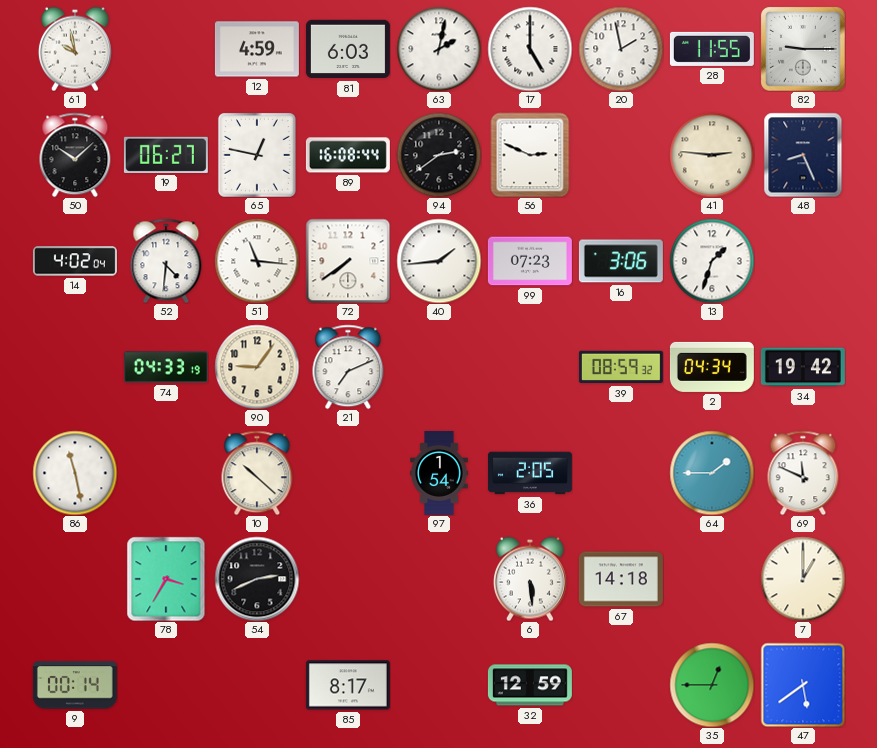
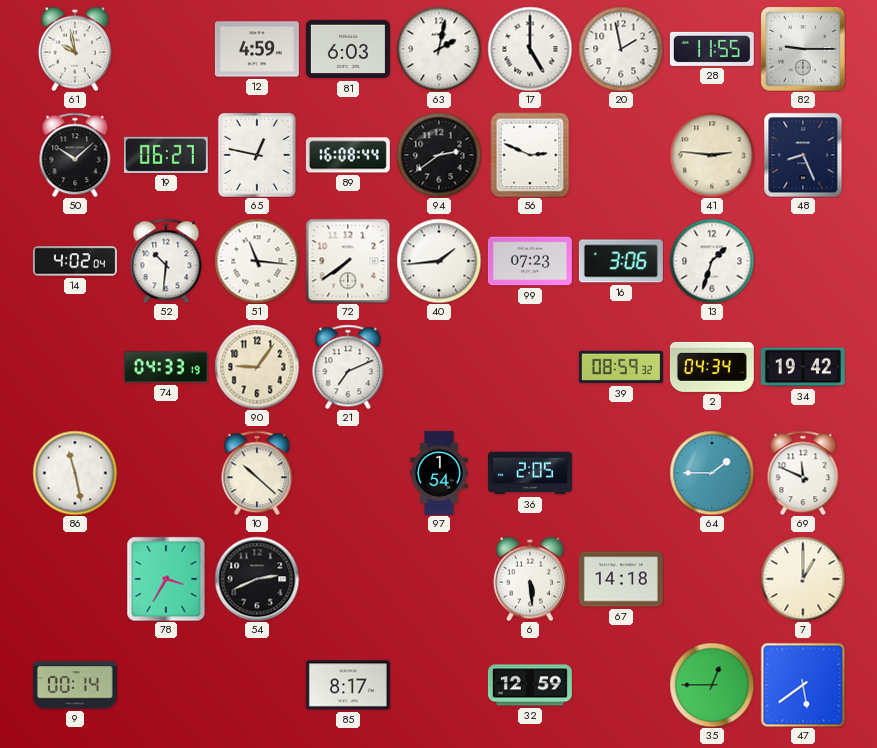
52: 4:31 -> 10:31
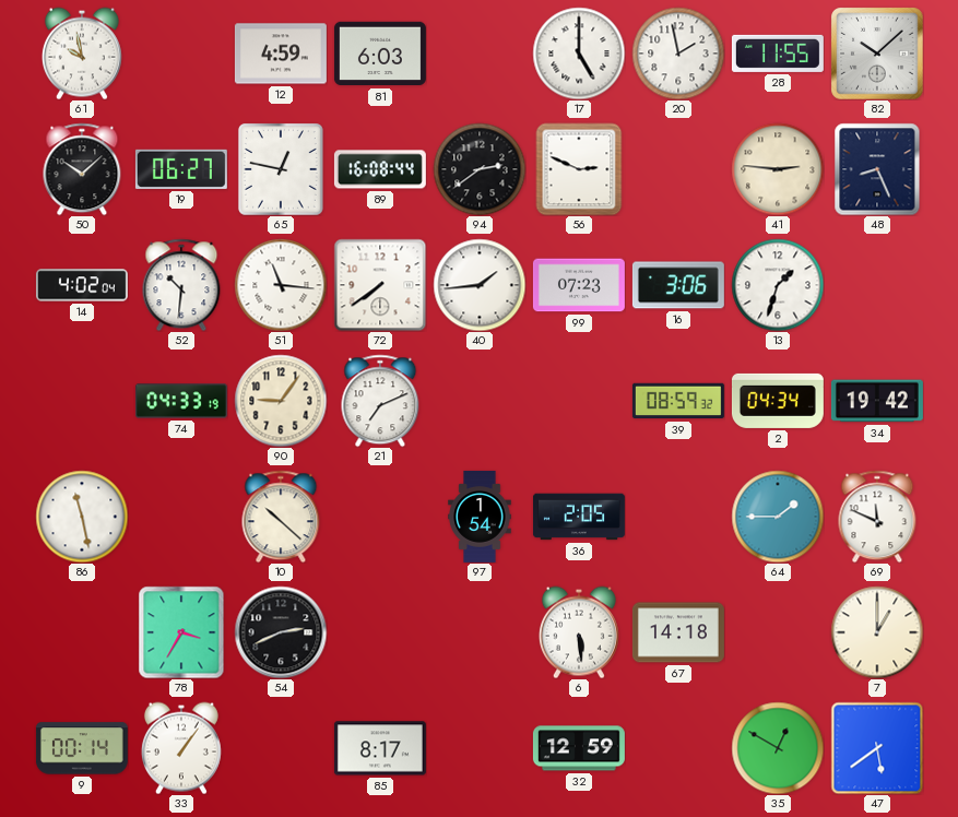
63: 2:02 -> none
82: 9:15 -> 10:08
33: none -> 1:06
35: 12:45 -> 12:50
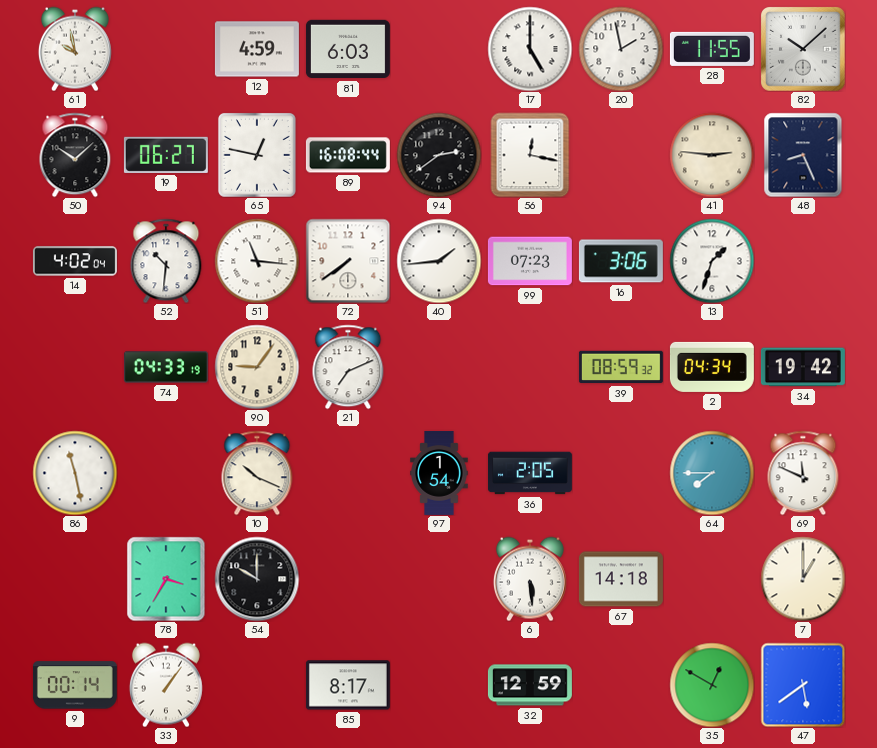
56: 2:49 -> 12:17
10: 10:22 -> 10:19
64: 1:45 -> 7:45
54: 2:41 -> 10:00
